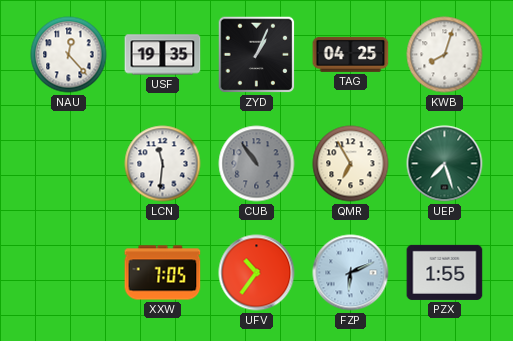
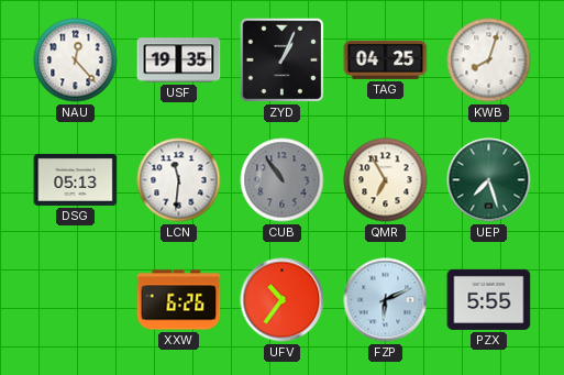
DSG: none -> 05:13
XXW: 7:05 -> 6:26
PZX: 1:55 -> 5:55
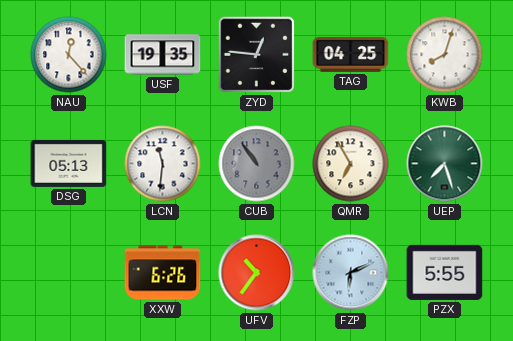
ZYD: 1:04 -> 12:46
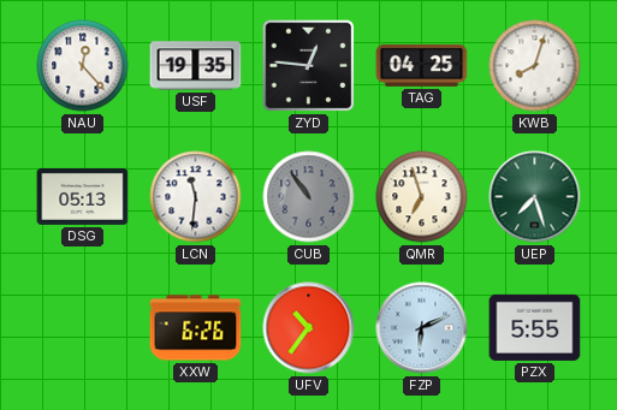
QMR: 6:55 -> 6:57
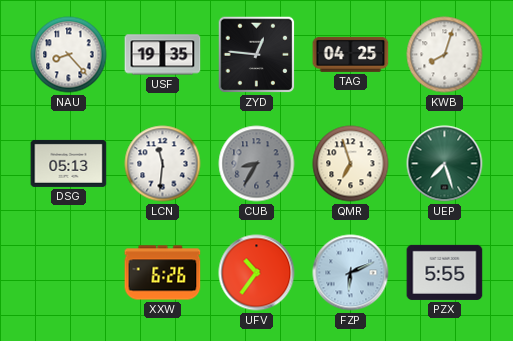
NAU: 12:23 -> 8:23
CUB: 10:54 -> 8:35
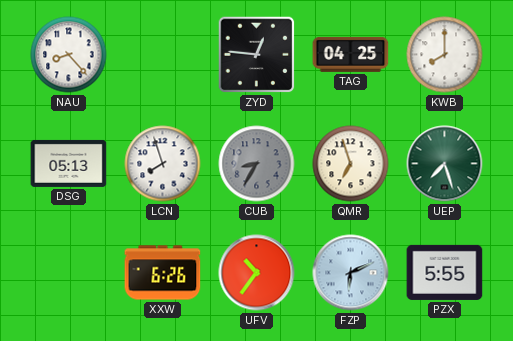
USF: 19:35 -> none
KWB: 8:03 -> 8:00
LCN: 11:31 -> 7:57
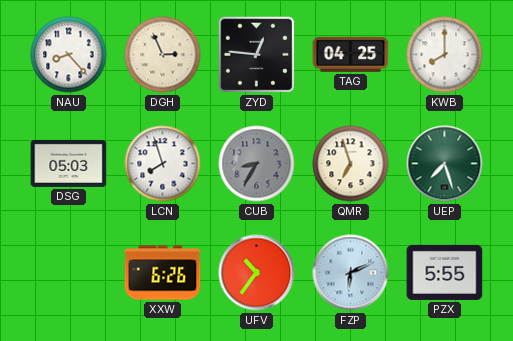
DGH: none -> 2:56
DSG: 05:13 -> 05:03
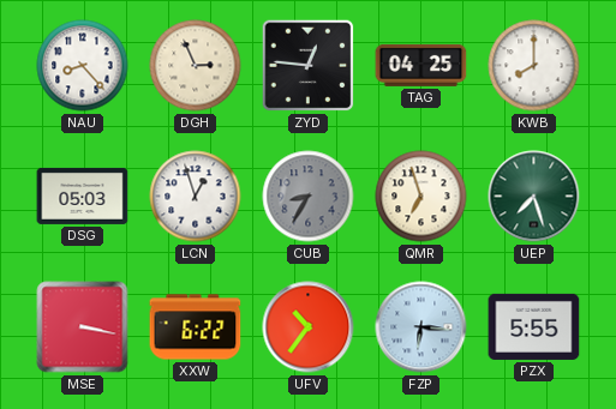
LCN: 7:57 -> 12:57
MSE: none -> 3:17
XXW: 6:26 -> 6:22
FZP: 6:11 -> 6:16
